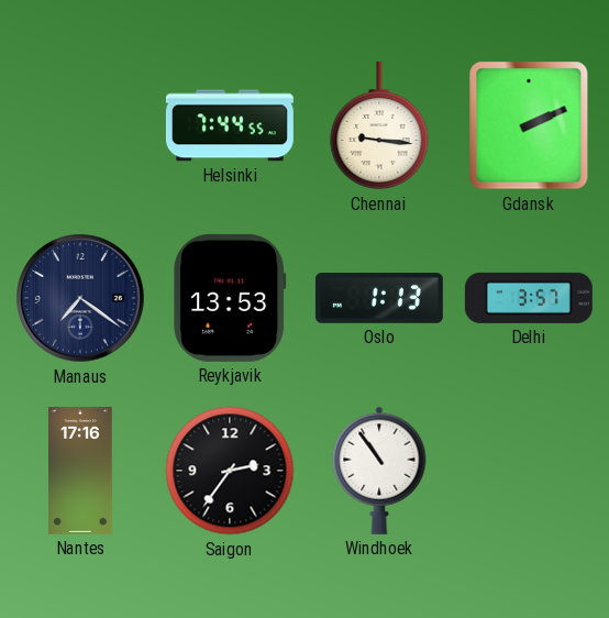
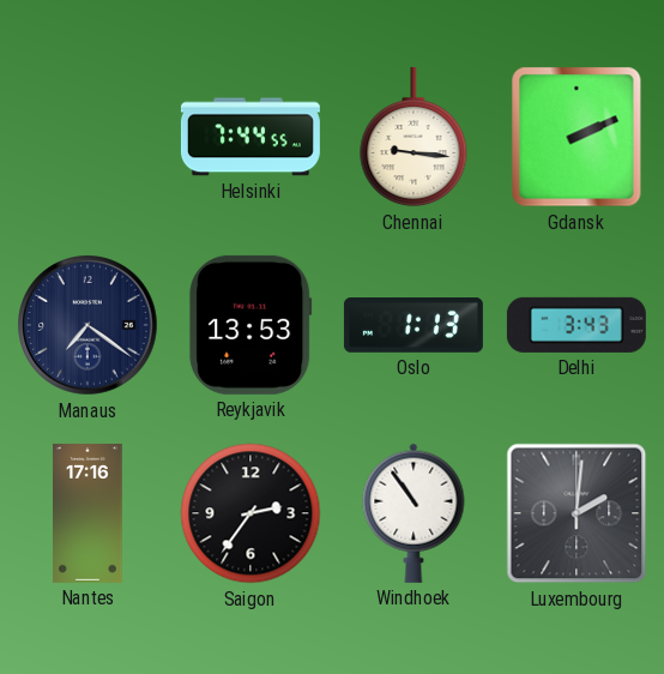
Delhi: 3:57 -> 3:43
Luxembourg: none -> 2:01
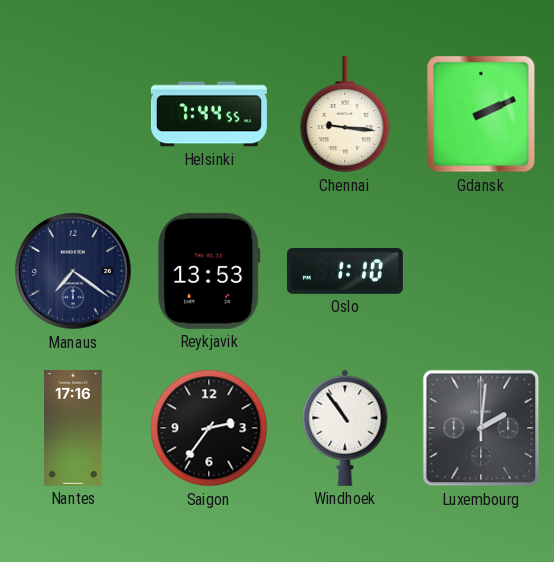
Oslo: 1:13 -> 1:10
Delhi: 3:43 -> none
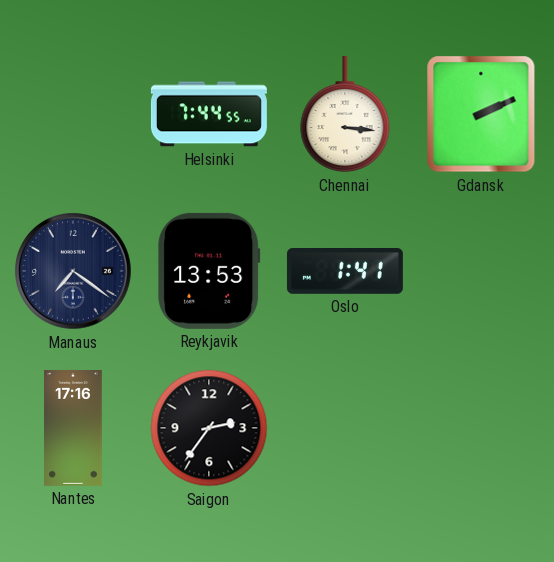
Chennai: 9:16 -> 3:16
Oslo: 1:10 -> 1:41
Windhoek: 10:54 -> none
Luxembourg: 2:01 -> none
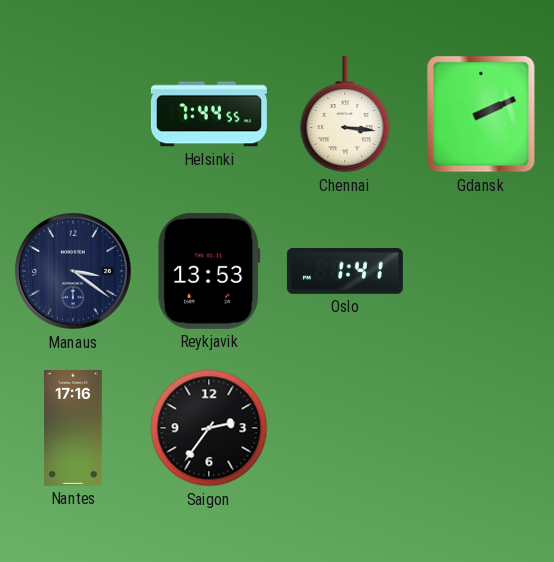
Manaus: 7:21 -> 3:21
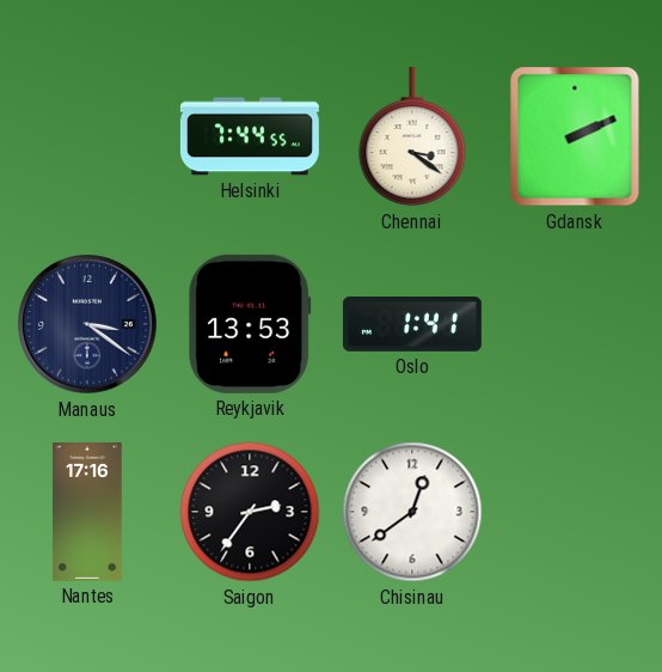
Chennai: 3:16 -> 3:21
Chisinau: none -> 12:39
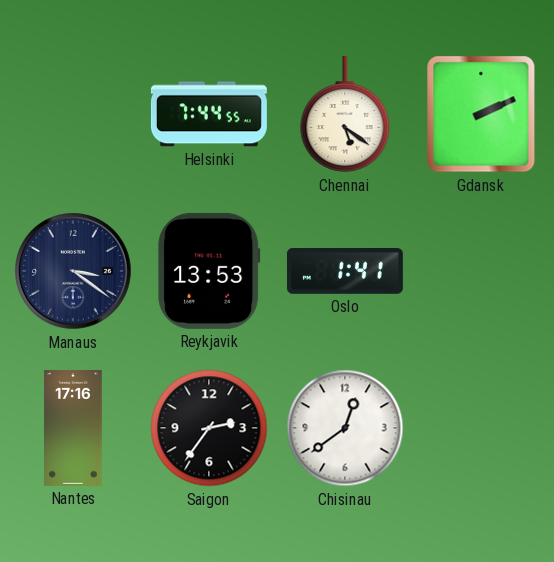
Chennai: 3:21 -> 5:21
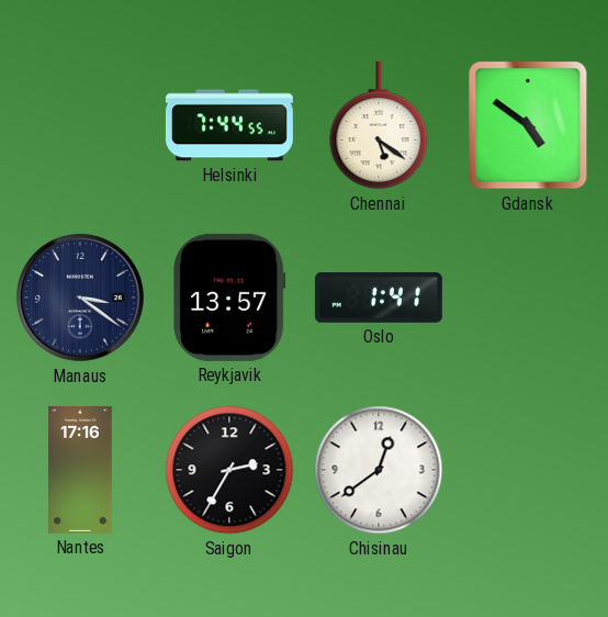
Gdansk: 2:11 -> 4:51
Reykjavik: 13:53 -> 13:57
Saigon: 2:36 -> 2:35
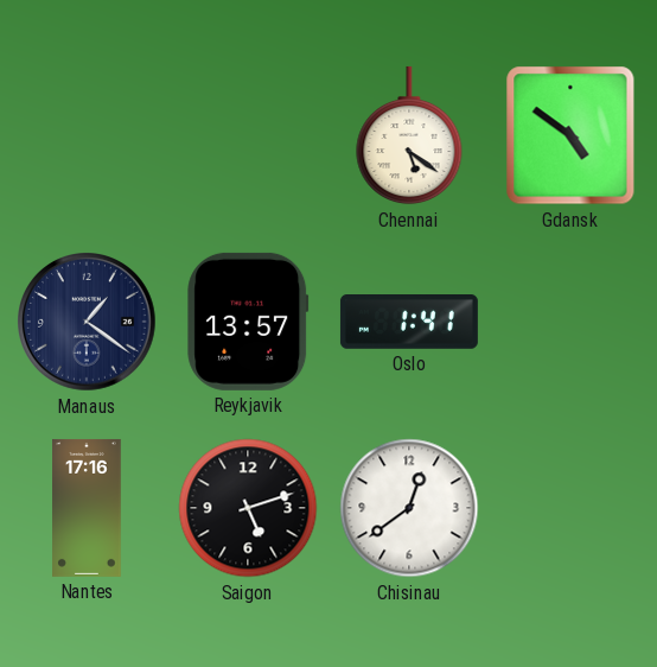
Helsinki: 7:44 -> none
Manaus: 3:21 -> 1:21
Saigon: 2:35 -> 5:12
